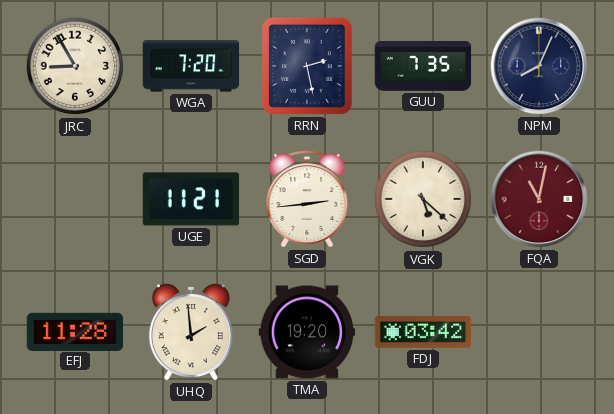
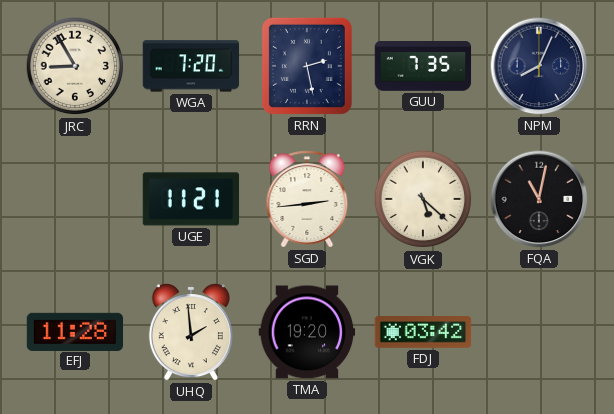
FQA dial: burgundy -> black
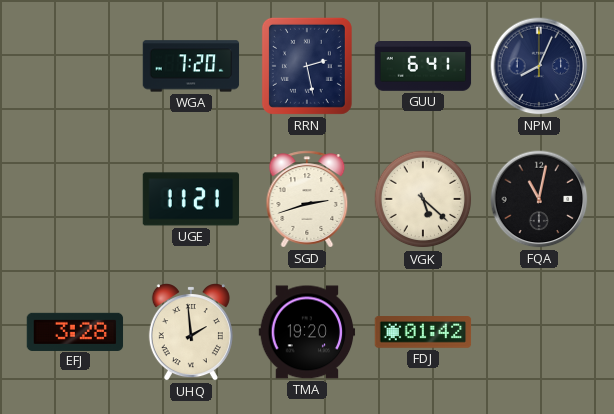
JRC: 8:55 -> none
GUU: 7:35 -> 6:41
SGD: 2:44 -> 2:42
EFJ: 11:28 -> 3:28
FDJ: 03:42 -> 01:42
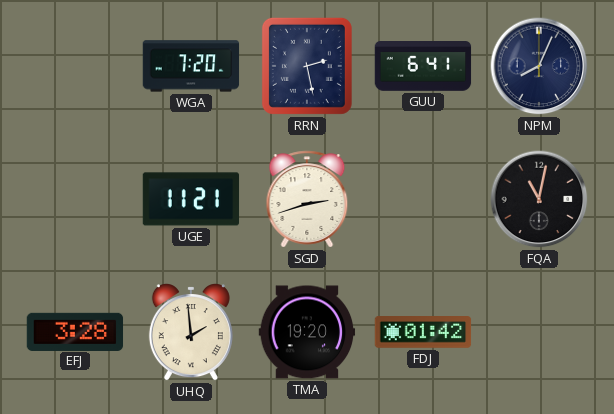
VGK: 5:22 -> none
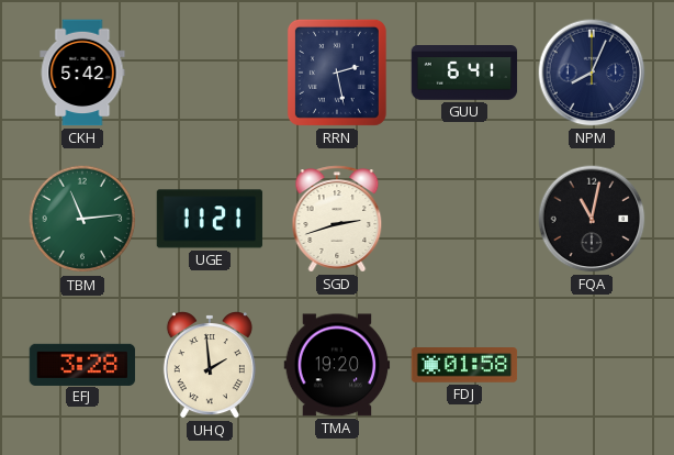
CKH: none -> 5:42
WGA: 7:20 -> none
TBM: none -> 11:14
FDJ: 01:42 -> 01:58
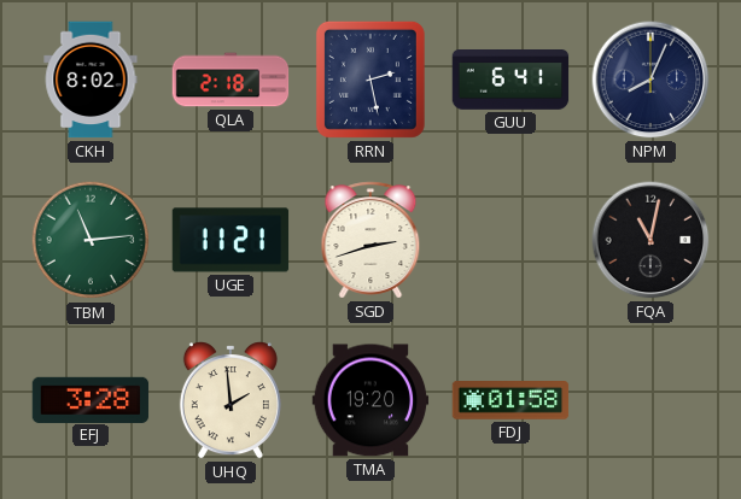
CKH: 5:42 -> 8:02
QLA: none -> 2:18
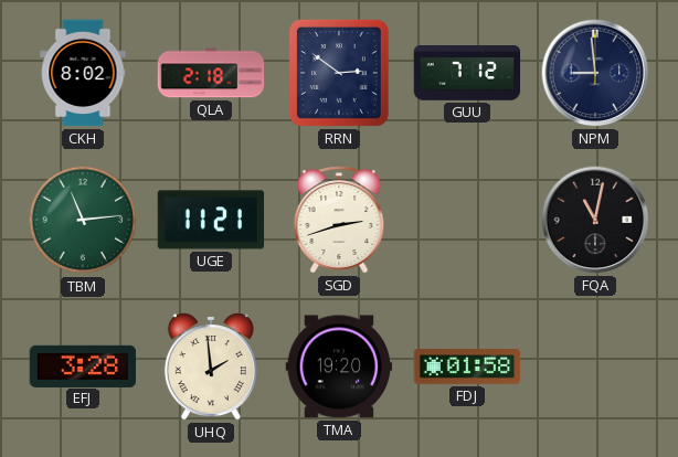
RRN: 2:28 -> 2:51
GUU: 6:41 -> 7:12
NPM: 8:04 -> 8:59
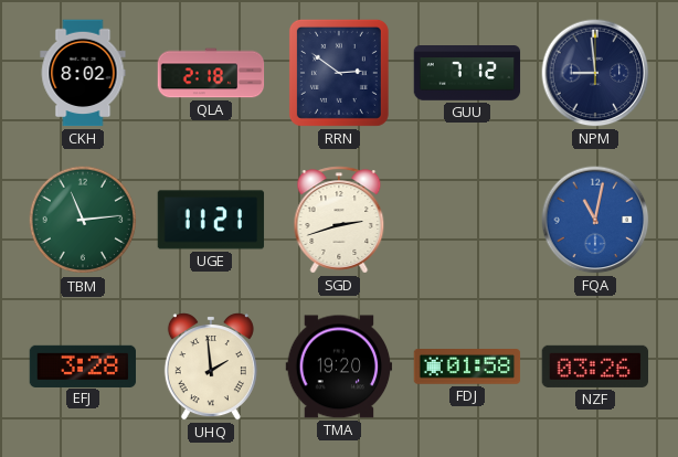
FQA dial: black -> blue
NZF: none -> 03:26
